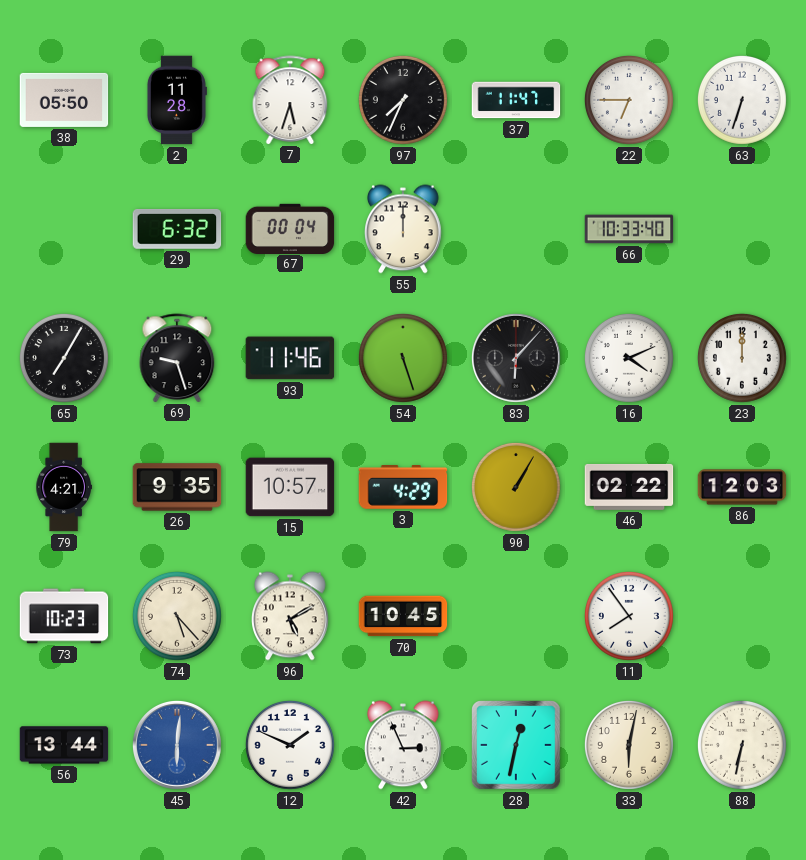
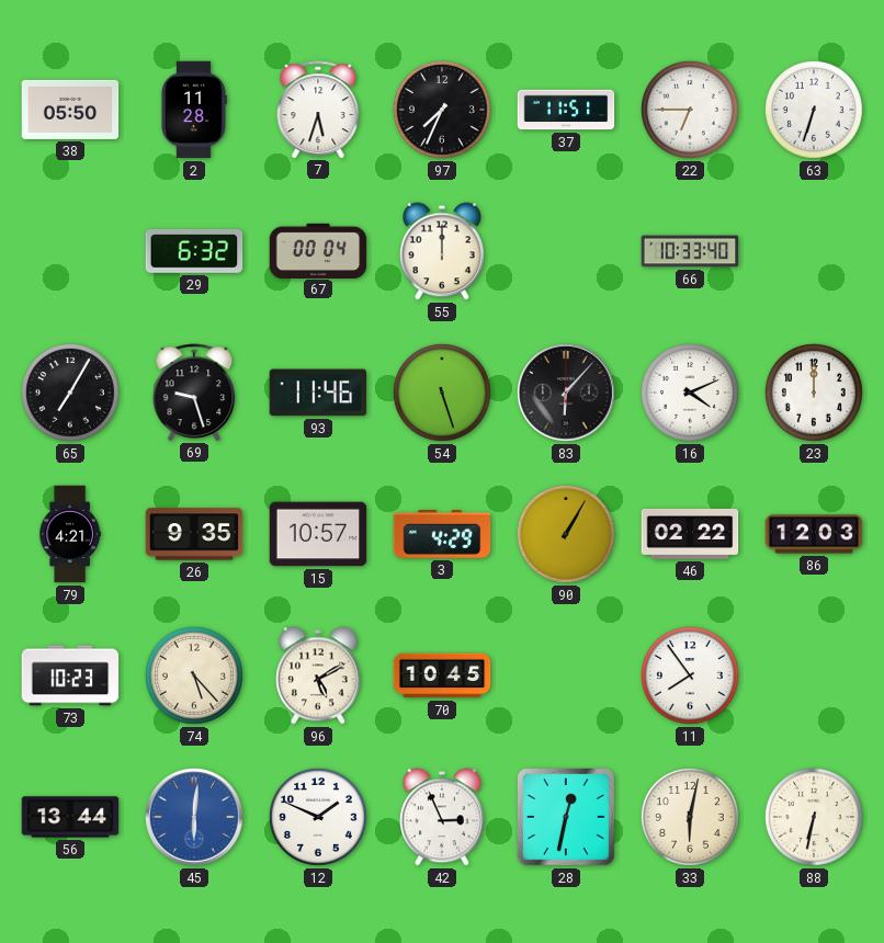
37: 11:47 -> 11:51
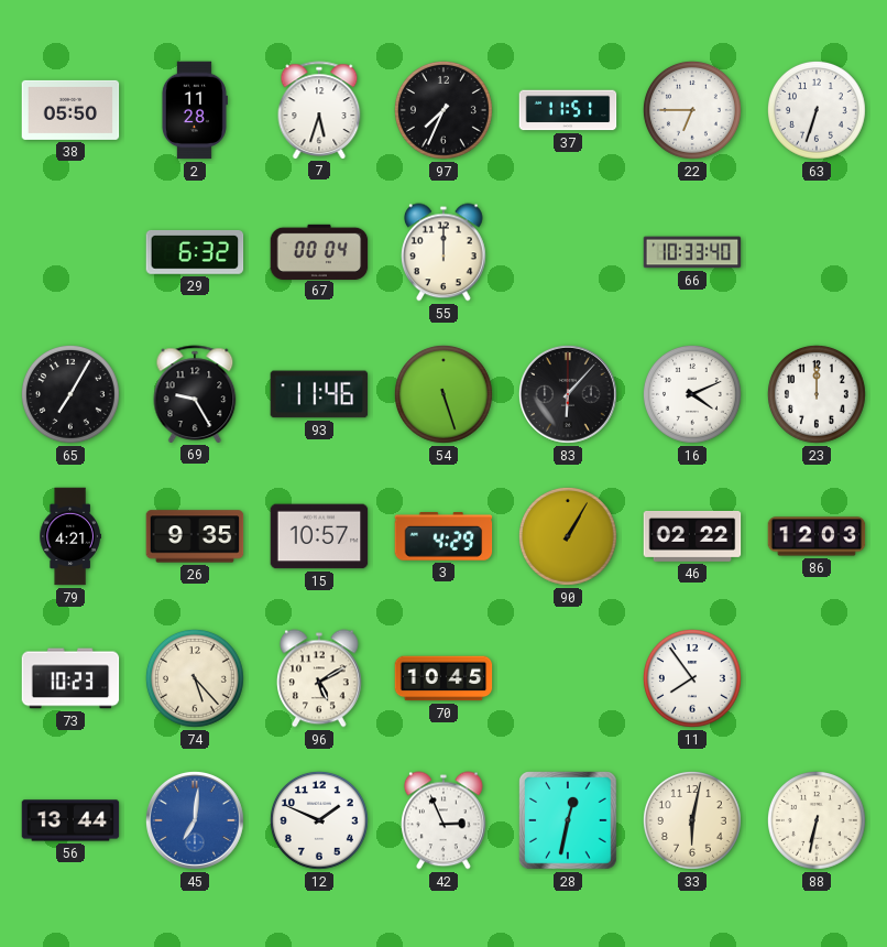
69: 9:27 -> 9:25
45: 6:01 -> 7:01
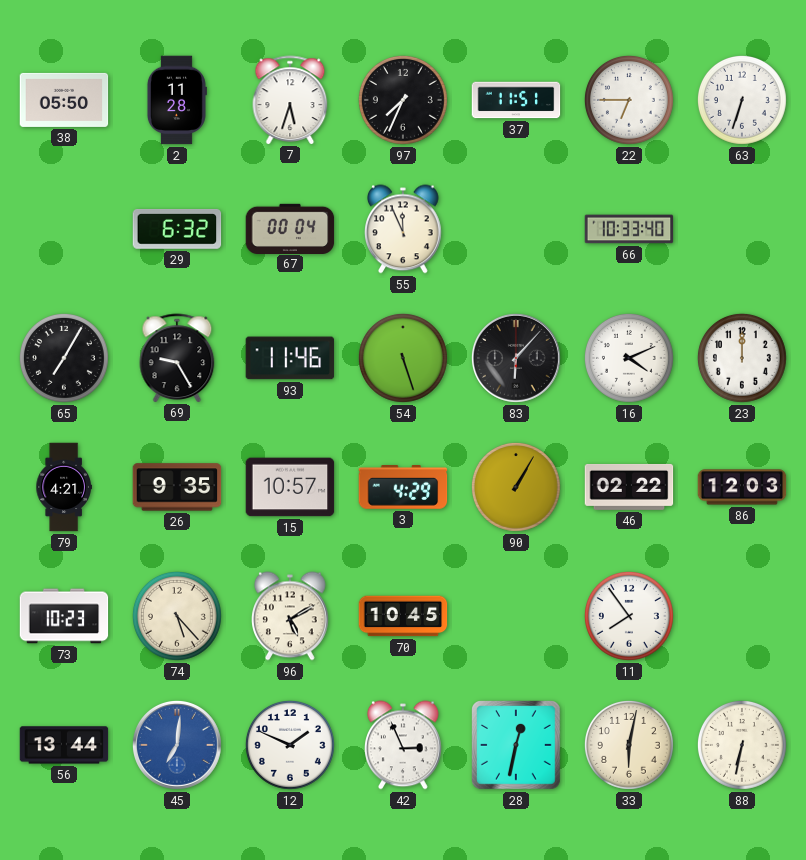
55: 12:00 -> 11:56
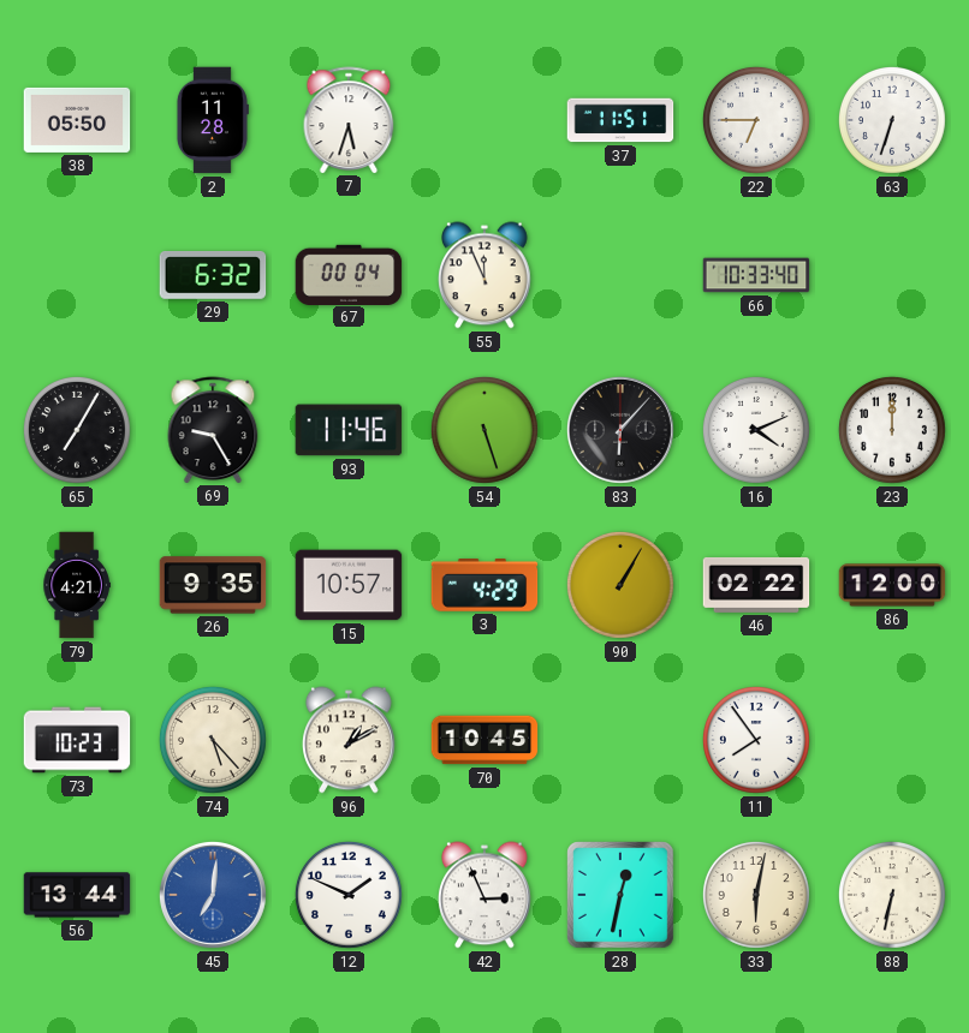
97: 7:34 -> none
86: 12:03 -> 12:00
96: 5:10 -> 1:10
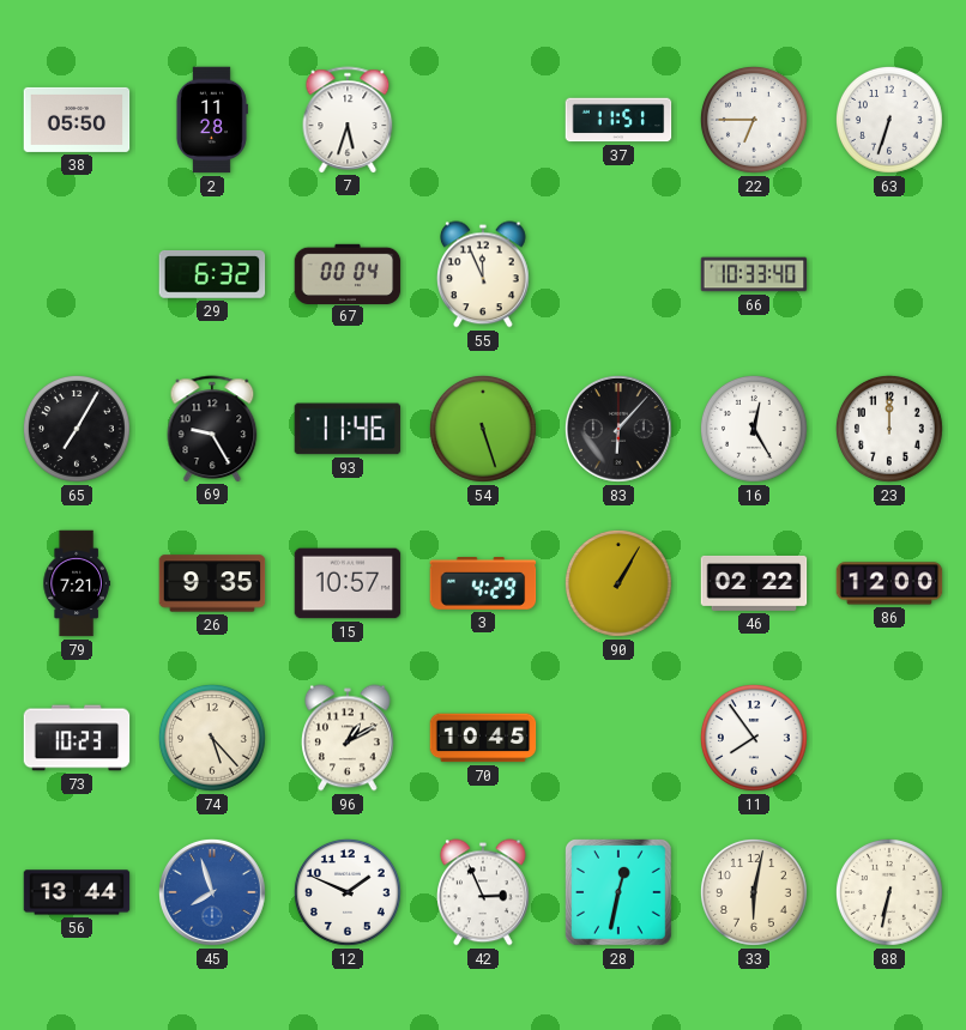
16: 4:11 -> 12:25
79: 4:21 -> 7:21
45: 7:01 -> 7:57
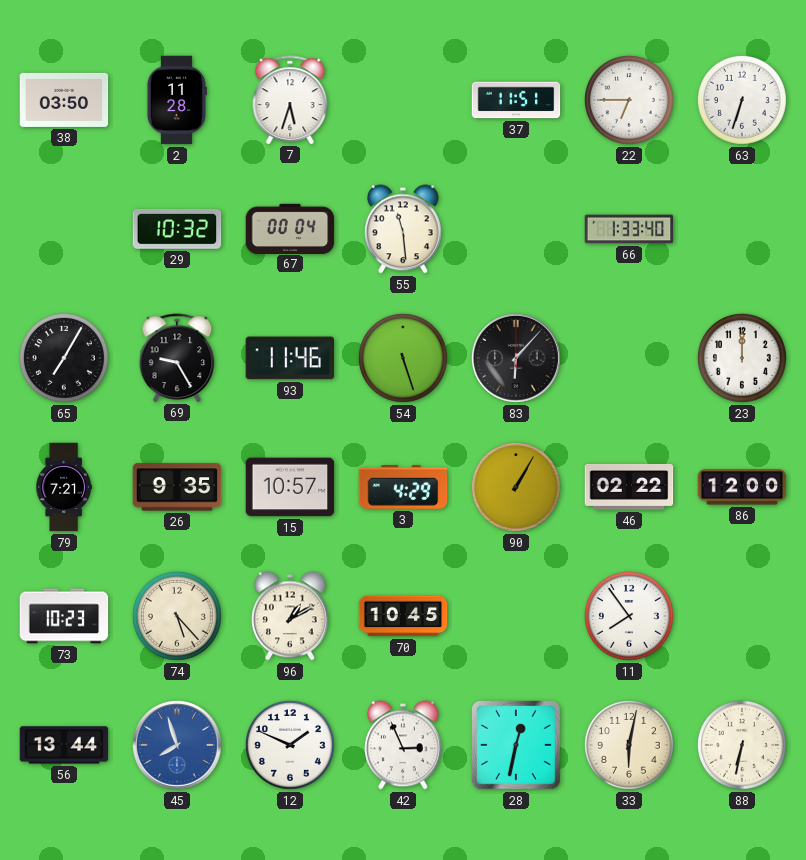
38: 05:50 -> 03:50
29: 6:32 -> 10:32
55: 11:56 -> 11:29
66: 10:33 -> 1:33
16: 12:25 -> none
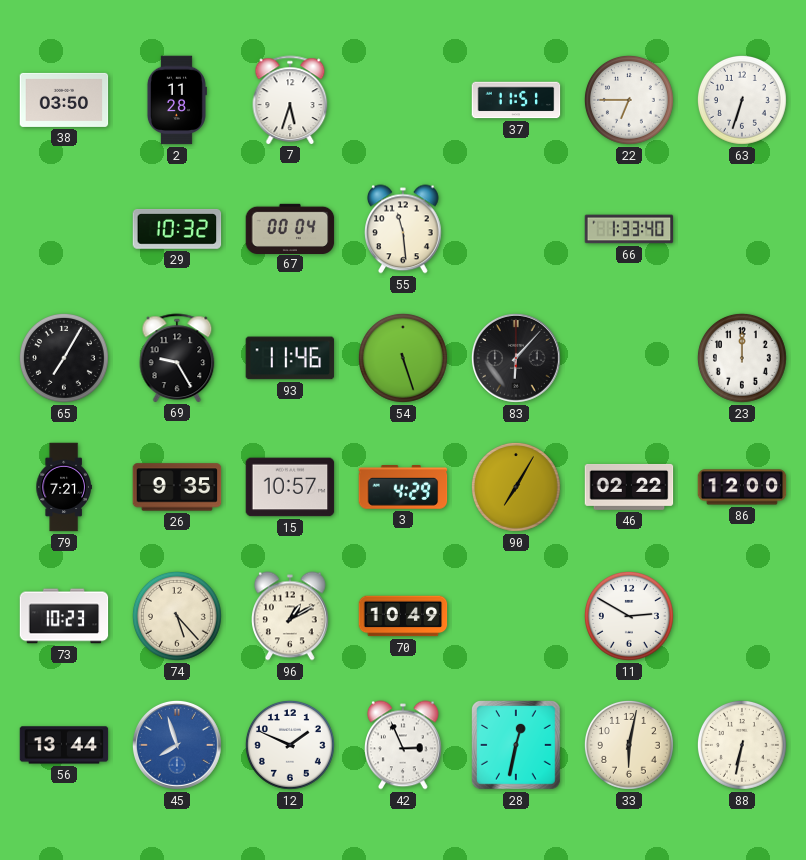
90: 1:05 -> 7:05
70: 10:45 -> 10:49
11: 7:54 -> 2:50
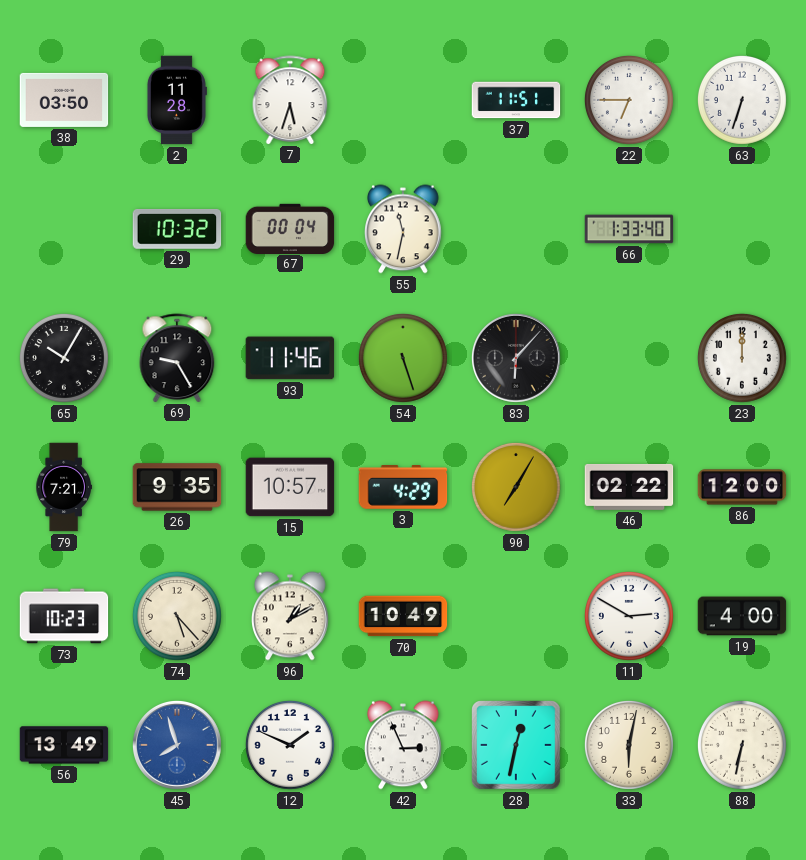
55: 11:29 -> 11:32
65: 7:05 -> 10:05
19: none -> 4:00
56: 13:44 -> 13:49
